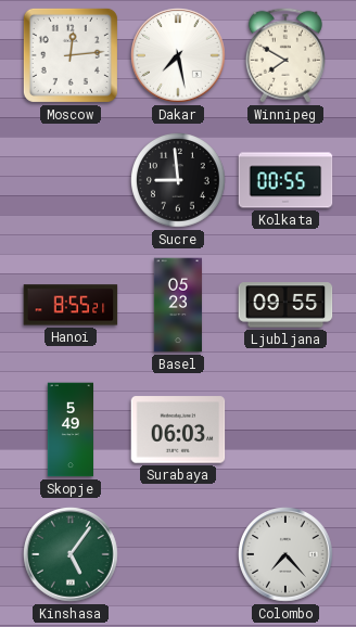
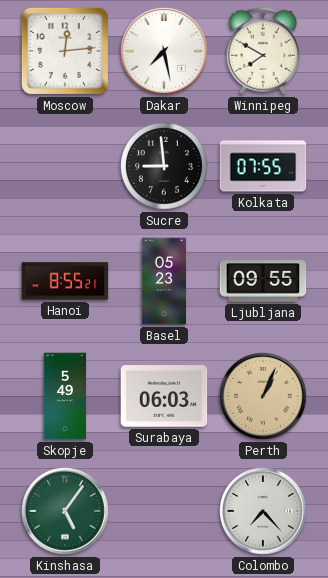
Kolkata: 00:55 -> 07:55
Perth: none -> 1:04
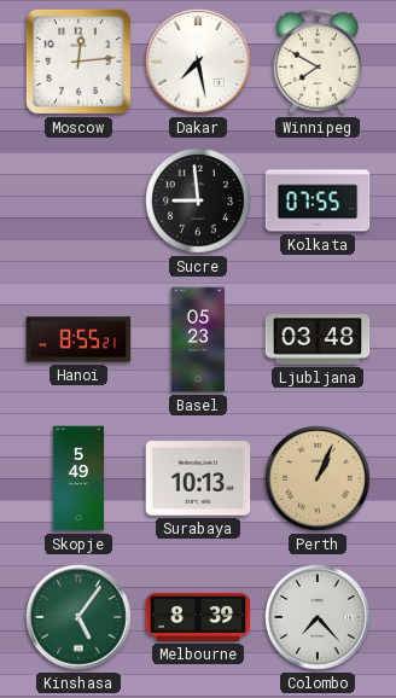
Ljubljana: 09:55 -> 03:48
Surabaya: 06:03 -> 10:13
Melbourne: none -> 8:39
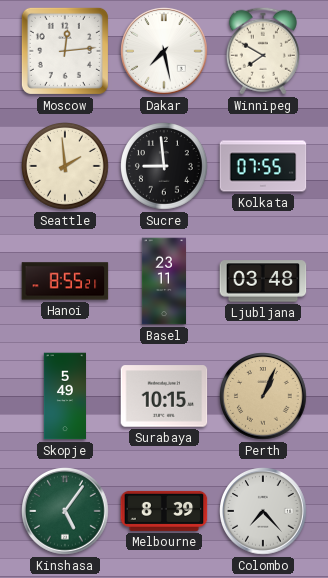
Seattle: none -> 1:59
Basel: 05:23 -> 23:11
Surabaya: 10:13 -> 10:15
